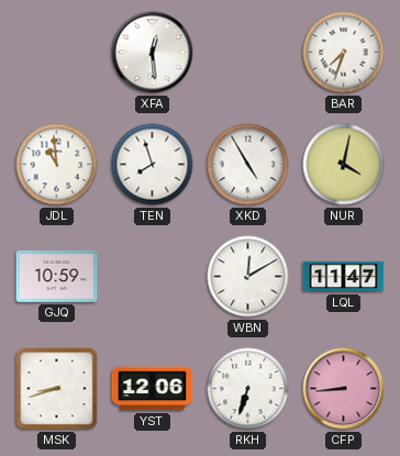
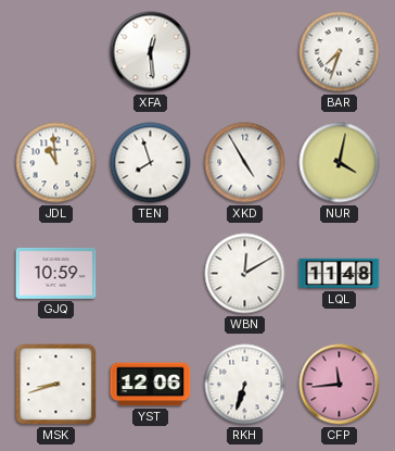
LQL: 11:47 -> 11:48
CFP: 8:44 -> 11:44
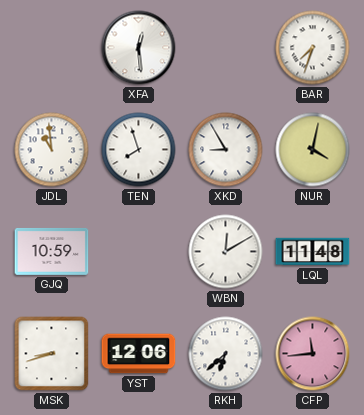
XKD: 4:55 -> 8:55
RKH: 6:33 -> 6:38
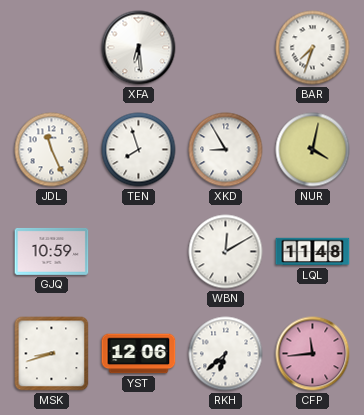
XFA: 12:29 -> 6:29
JDL: 10:59 -> 11:26
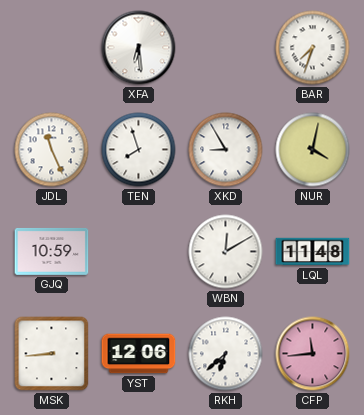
MSK: 8:42 -> 8:44
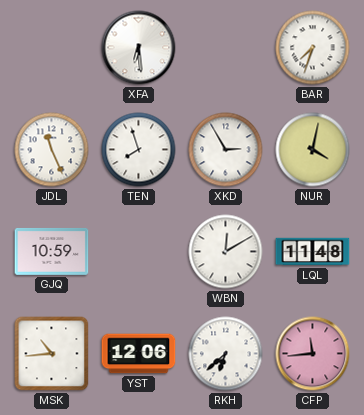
XKD: 8:55 -> 2:55
MSK: 8:44 -> 10:44
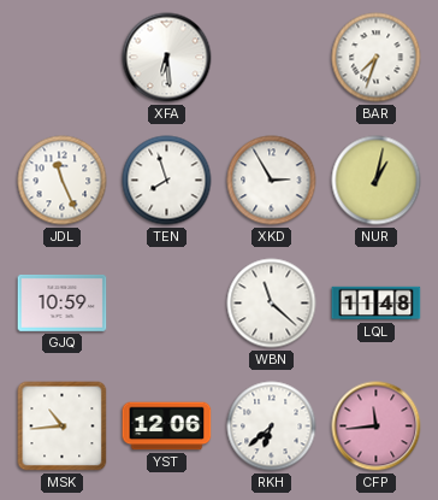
NUR: 4:02 -> 1:02
WBN: 12:10 -> 11:22
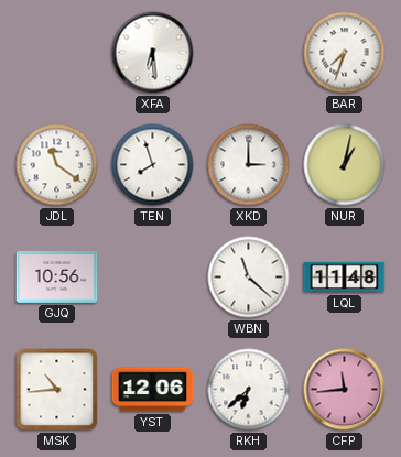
JDL: 11:26 -> 11:21
XKD: 2:55 -> 3:00
GJQ: 10:59 -> 10:56
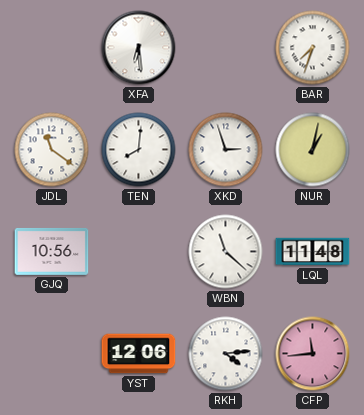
TEN: 7:57 -> 8:01
XKD: 3:00 -> 2:57
MSK: 10:44 -> none
RKH: 6:38 -> 4:14
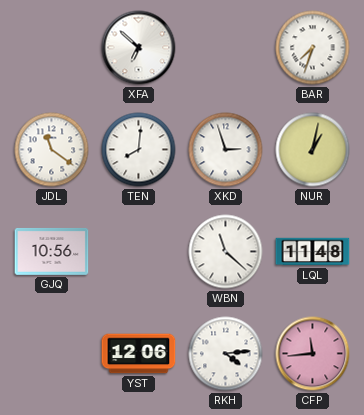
XFA: 6:29 -> 6:52
